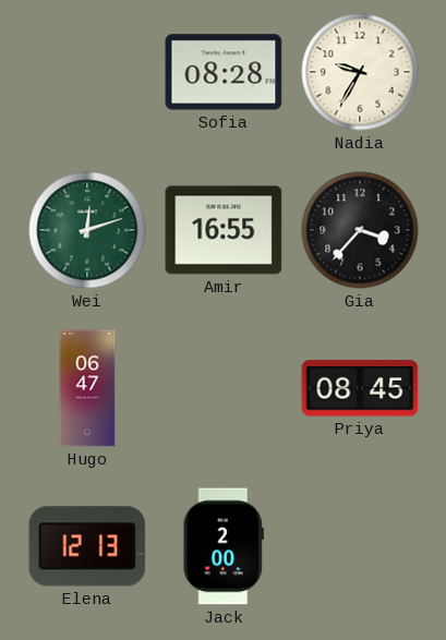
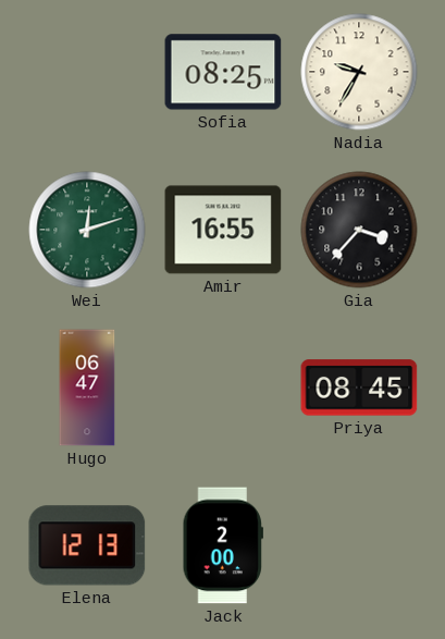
Sofia: 08:28 -> 08:25
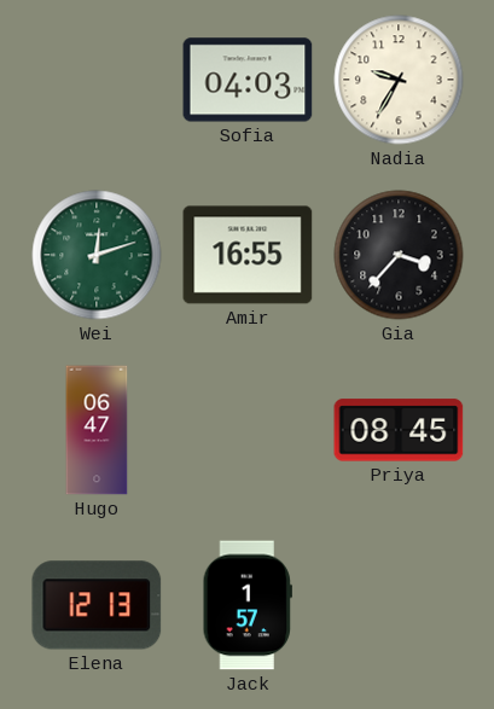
Sofia: 08:25 -> 04:03
Jack: 2:00 -> 1:57
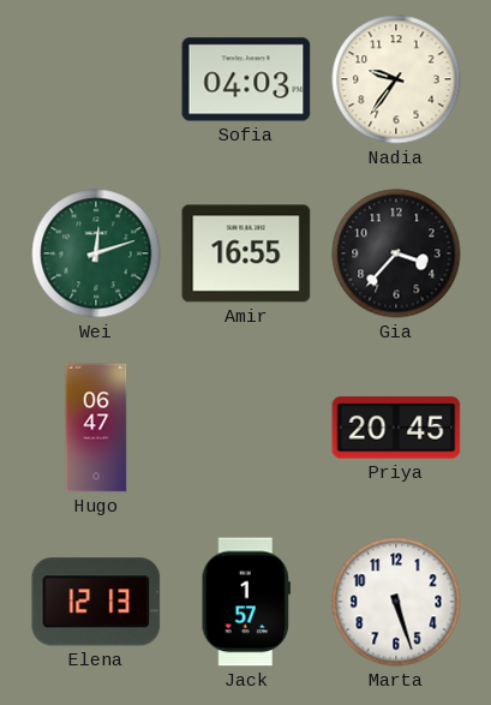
Nadia: 9:35 -> 9:36
Priya: 08:45 -> 20:45
Marta: none -> 5:27
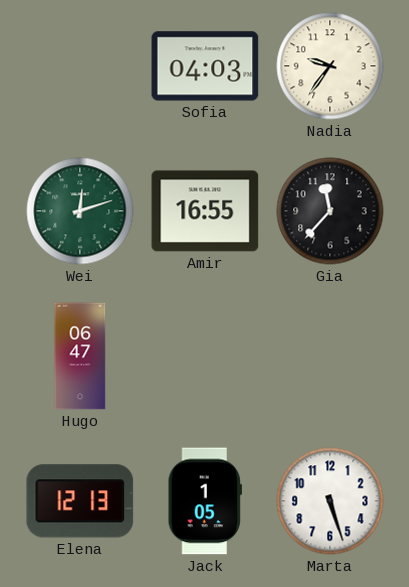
Gia: 3:37 -> 11:37
Priya: 20:45 -> none
Jack: 1:57 -> 1:05
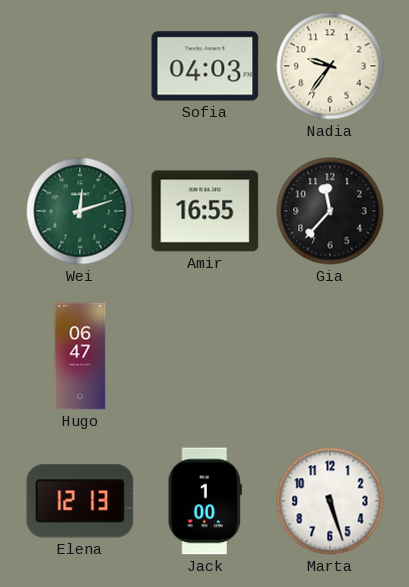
Jack: 1:05 -> 1:00
